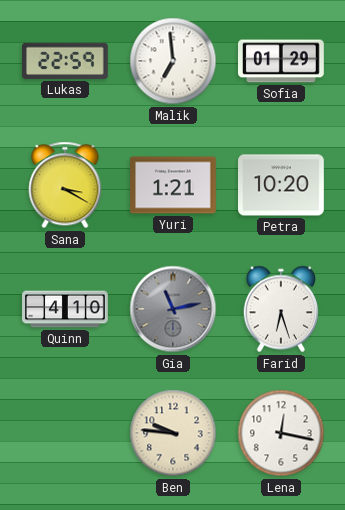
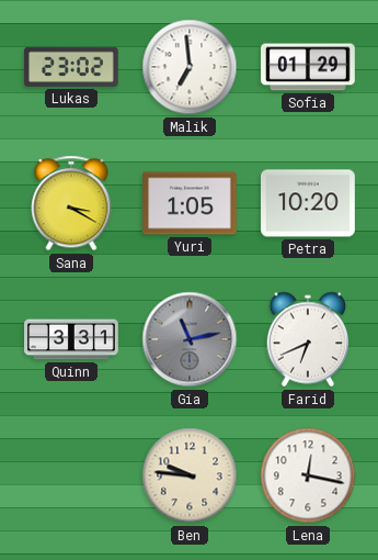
Lukas: 22:59 -> 23:02
Yuri: 1:21 -> 1:05
Quinn: 4:10 -> 3:31
Farid: 6:27 -> 6:41
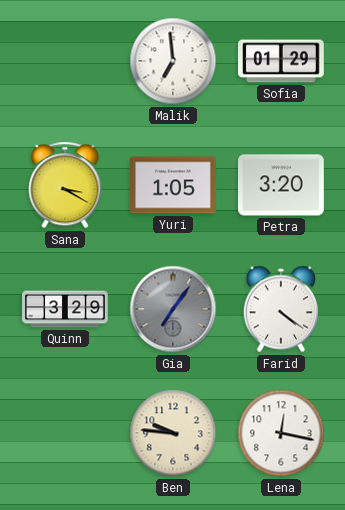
Lukas: 23:02 -> none
Petra: 10:20 -> 3:20
Quinn: 3:31 -> 3:29
Gia: 11:13 -> 7:06
Farid: 6:41 -> 4:21
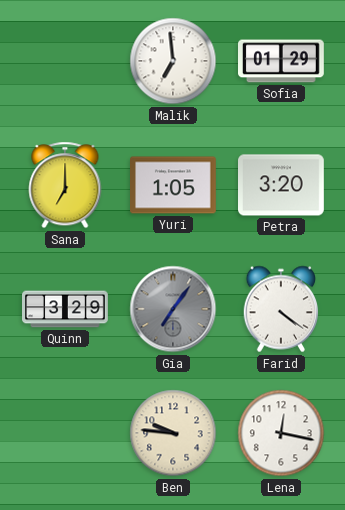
Sana: 3:20 -> 7:00
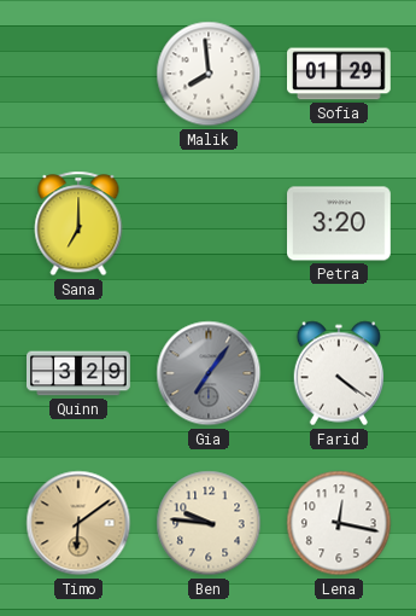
Malik: 6:59 -> 7:59
Yuri: 1:05 -> none
Timo: none -> 6:09
